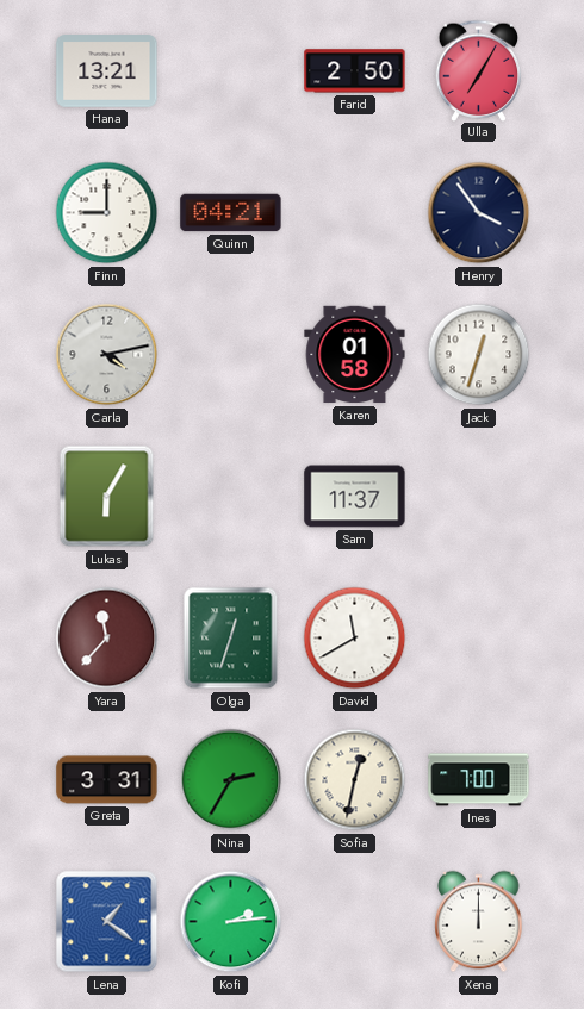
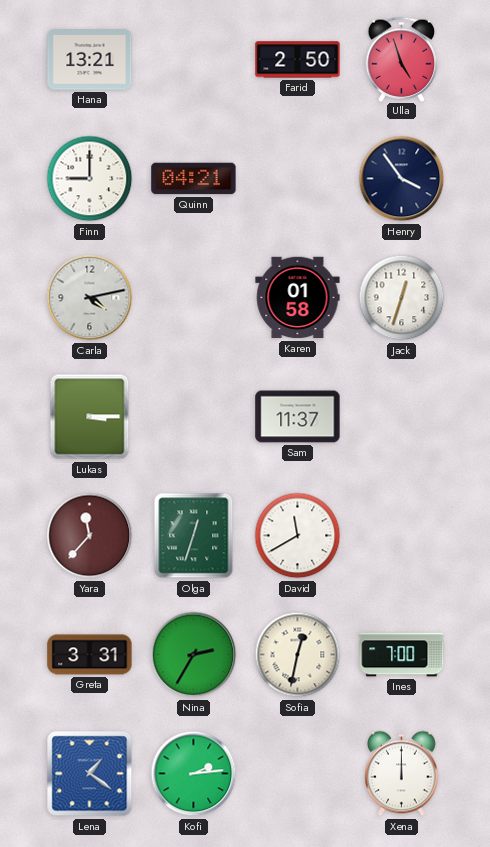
Ulla: 7:05 -> 4:57
Lukas: 6:05 -> 3:15
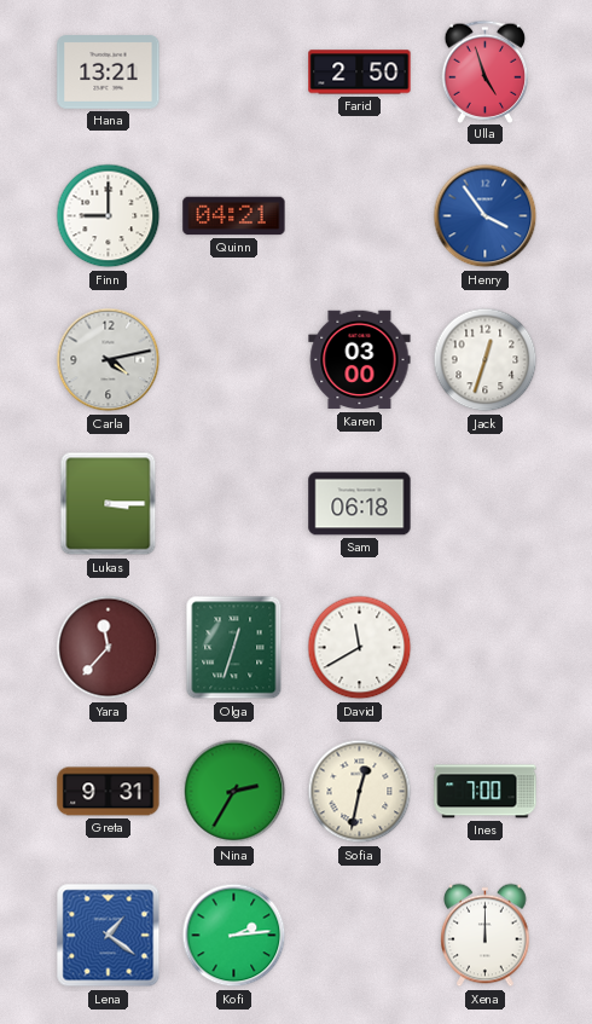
Henry dial: navy -> blue
Karen: 01:58 -> 03:00
Sam: 11:37 -> 06:18
Greta: 3:31 -> 9:31
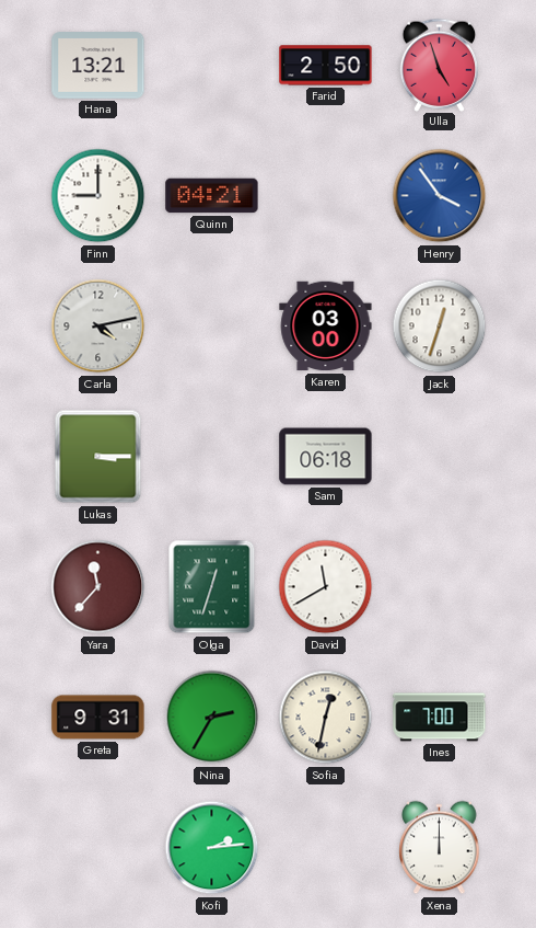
Lena: 1:21 -> none
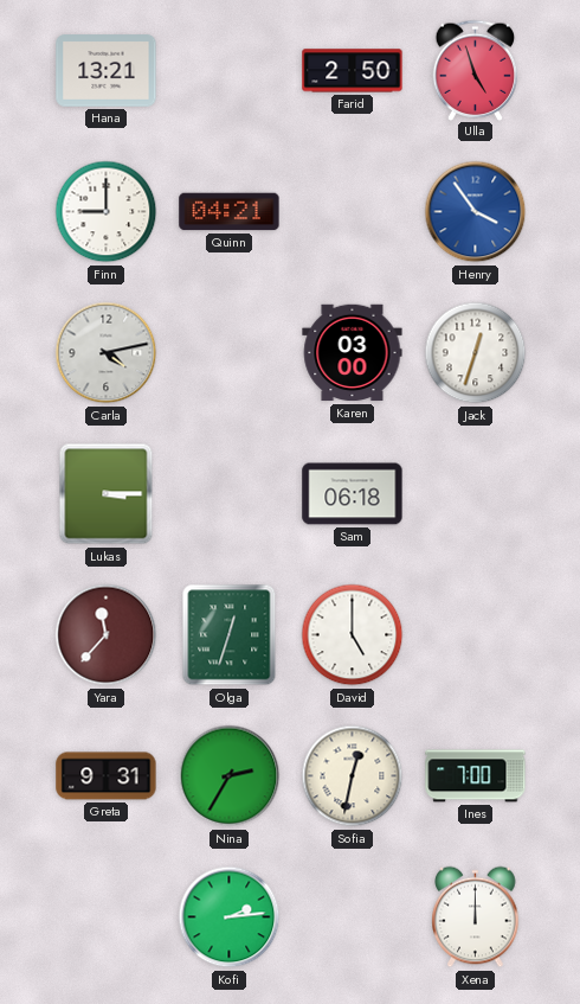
David: 11:40 -> 5:00
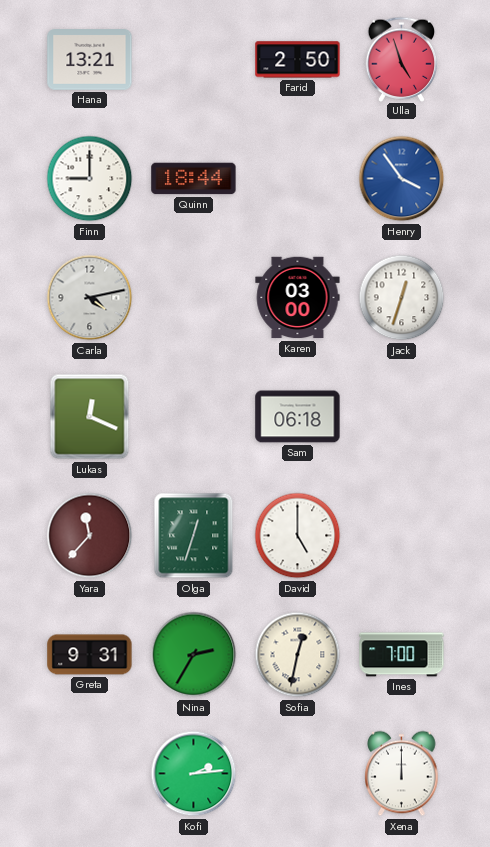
Quinn: 04:21 -> 18:44
Lukas: 3:15 -> 12:19
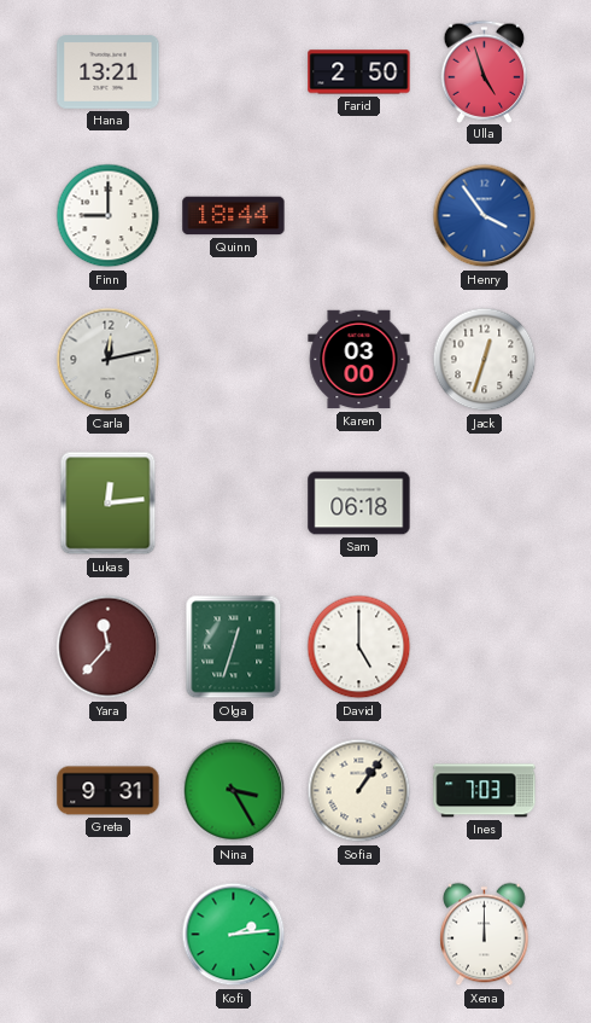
Carla: 4:13 -> 12:13
Lukas: 12:19 -> 12:14
Nina: 2:35 -> 3:25
Sofia: 12:32 -> 1:06
Ines: 7:00 -> 7:03
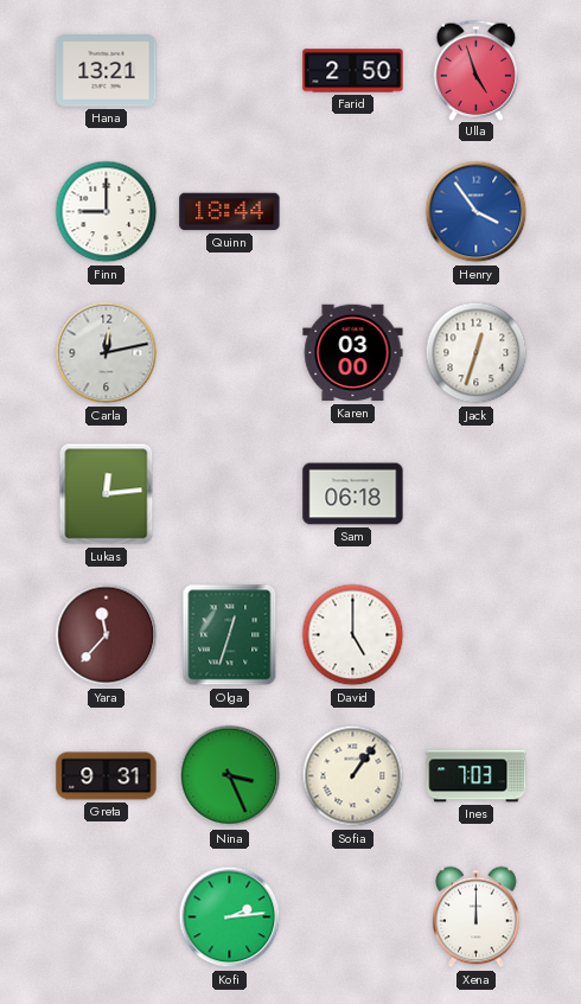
Nina: 3:25 -> 3:26
